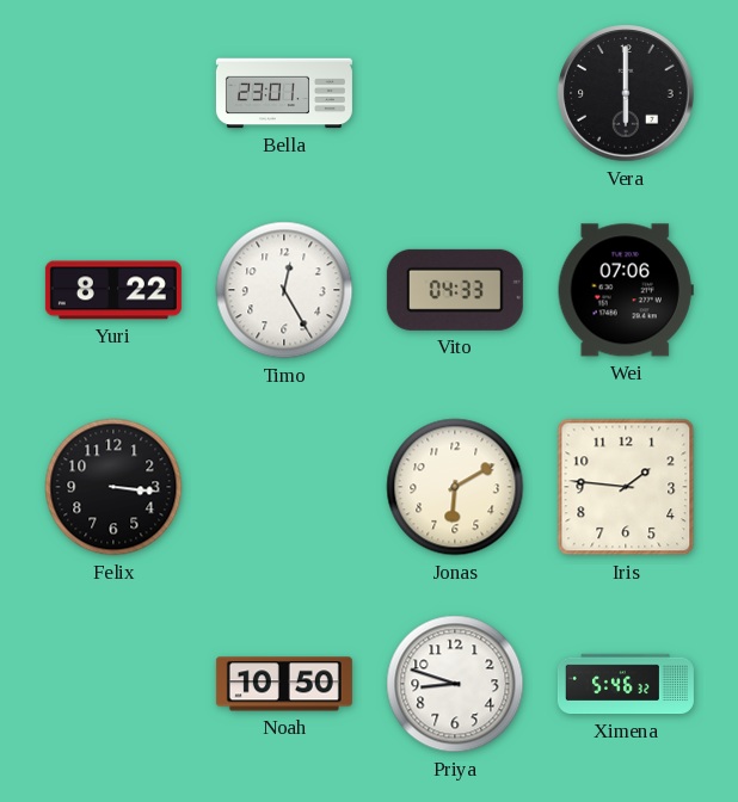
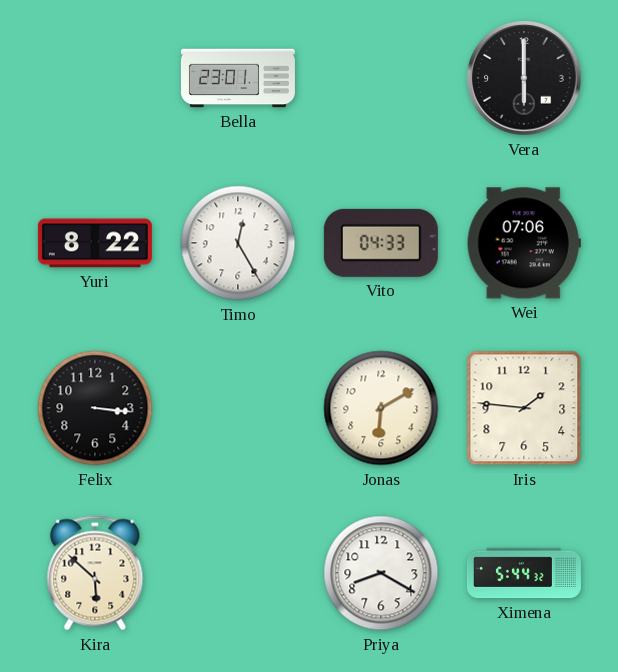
Kira: none -> 5:52
Noah: 10:50 -> none
Priya: 8:48 -> 8:20
Ximena: 5:46 -> 5:44
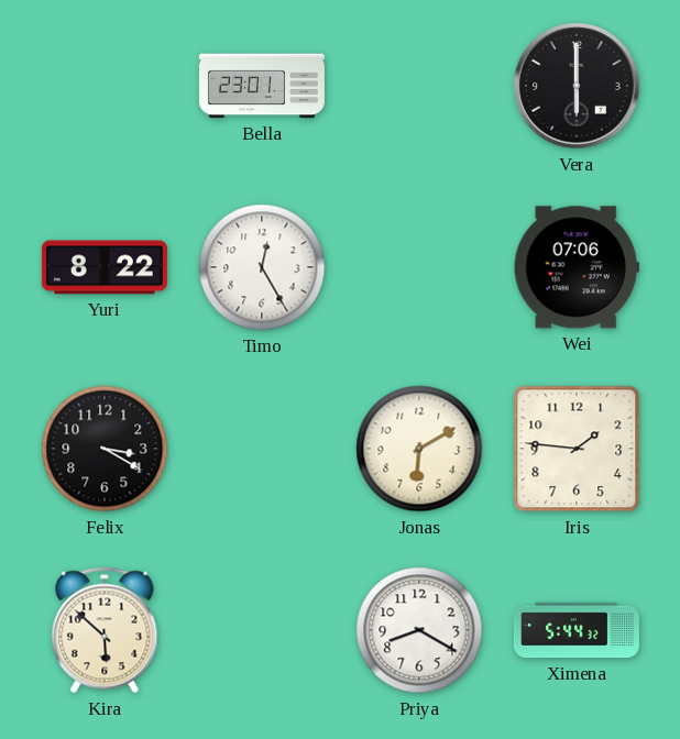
Vito: 04:33 -> none
Felix: 3:16 -> 3:20
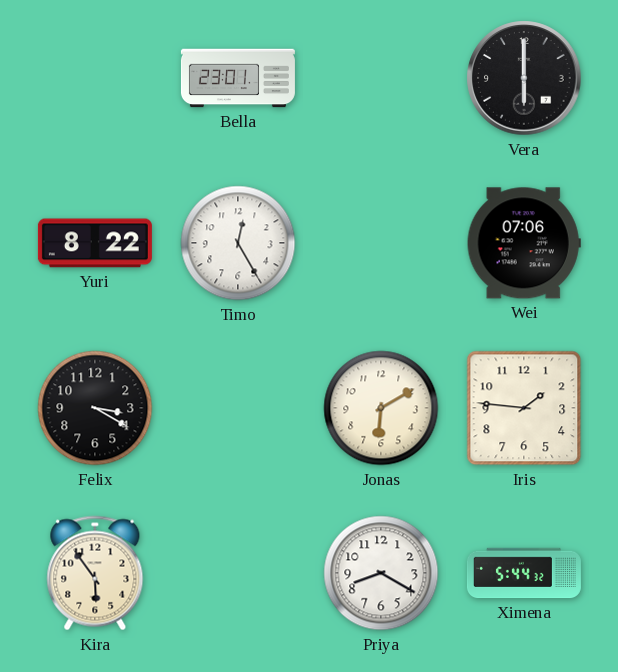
Kira: 5:52 -> 5:54
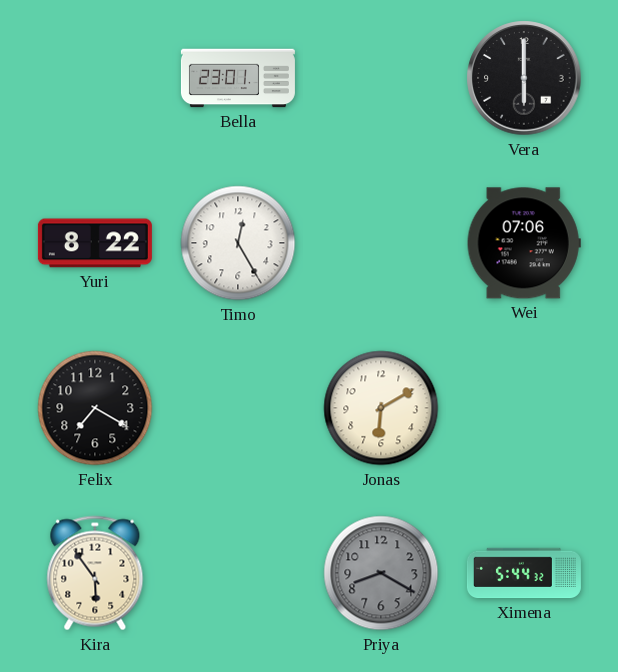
Felix: 3:20 -> 7:20
Iris: 1:46 -> none
Priya dial: white -> grey
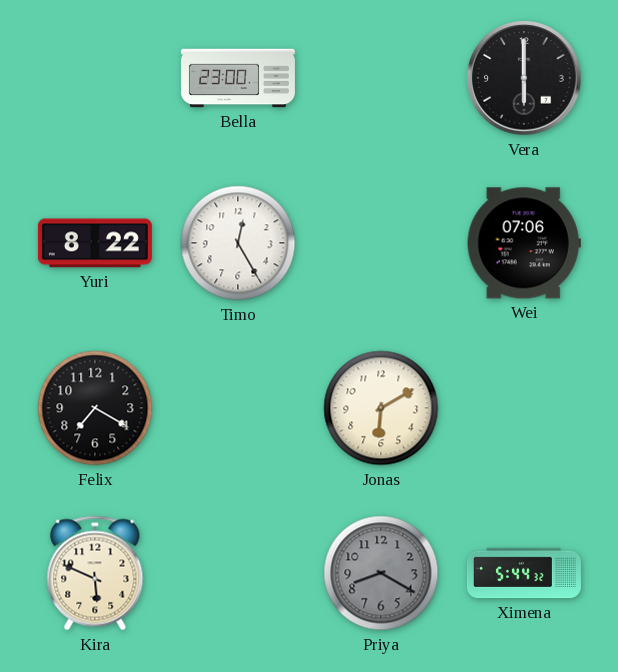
Bella: 23:01 -> 23:00
Kira: 5:54 -> 5:49
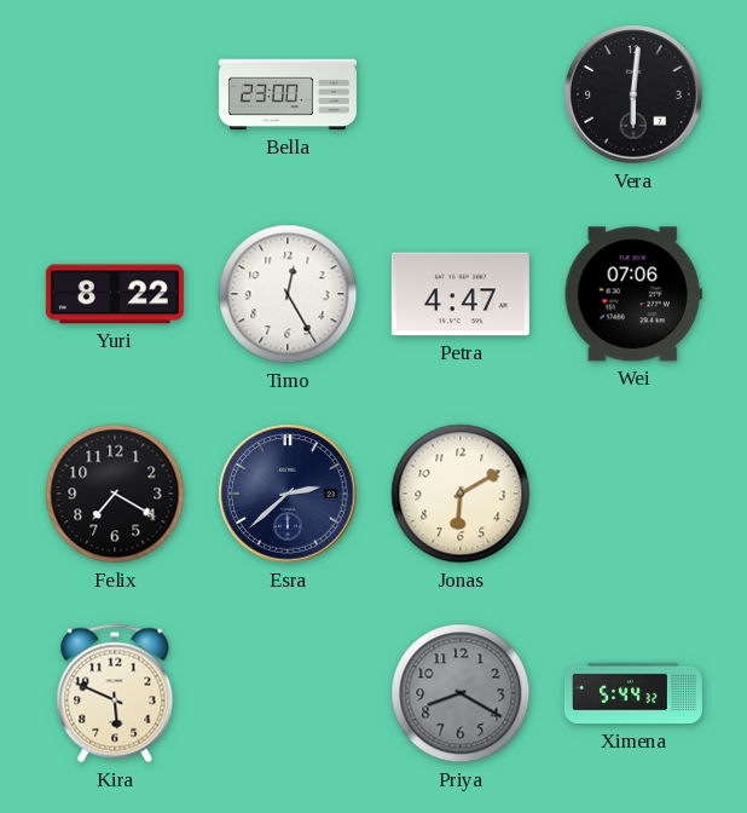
Vera: 6:00 -> 6:01
Petra: none -> 4:47
Esra: none -> 2:38
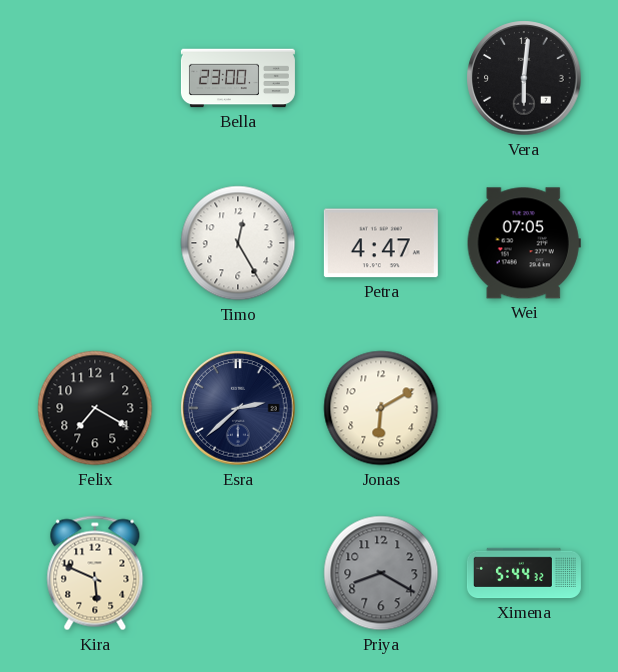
Yuri: 8:22 -> none
Wei: 07:06 -> 07:05
